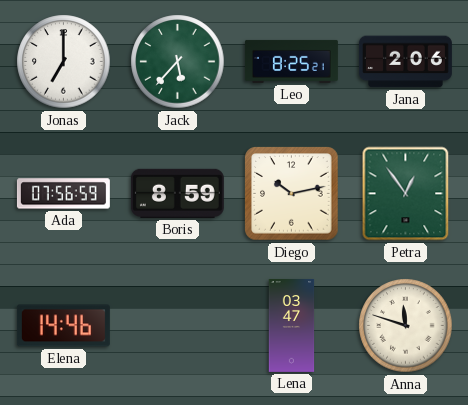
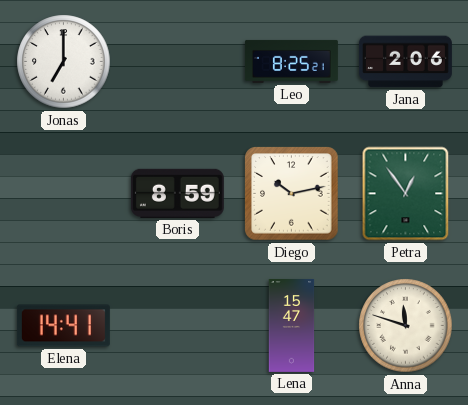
Jack: 5:37 -> none
Ada: 07:56 -> none
Elena: 14:46 -> 14:41
Lena: 03:47 -> 15:47
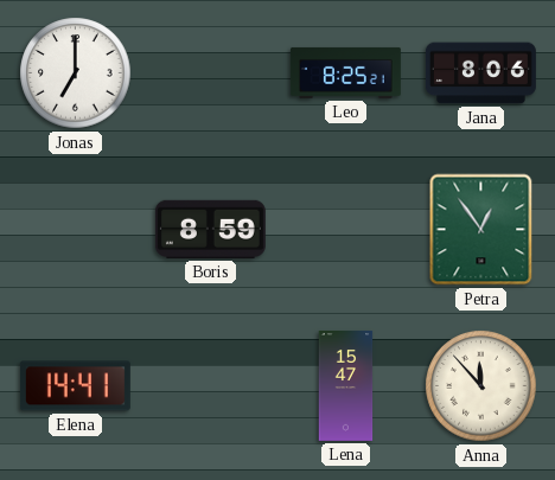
Jana: 2:06 -> 8:06
Diego: 10:13 -> none
Anna: 11:48 -> 11:53
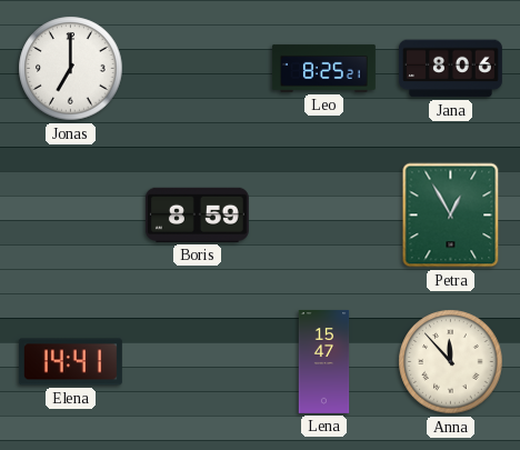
Petra: 12:54 -> 12:55
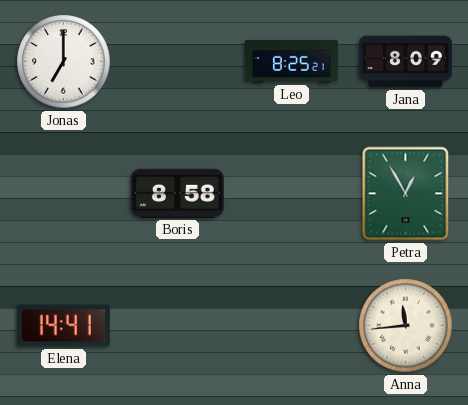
Jana: 8:06 -> 8:09
Boris: 8:59 -> 8:58
Lena: 15:47 -> none
Anna: 11:53 -> 11:44
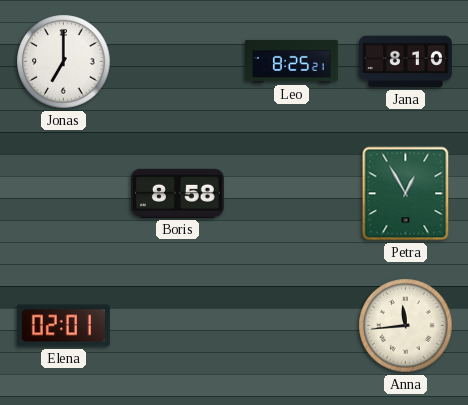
Jana: 8:09 -> 8:10
Elena: 14:41 -> 02:01
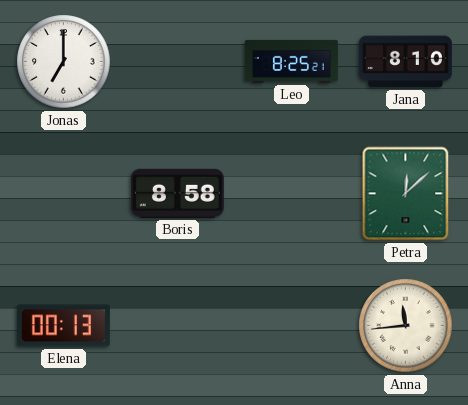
Petra: 12:55 -> 12:08
Elena: 02:01 -> 00:13
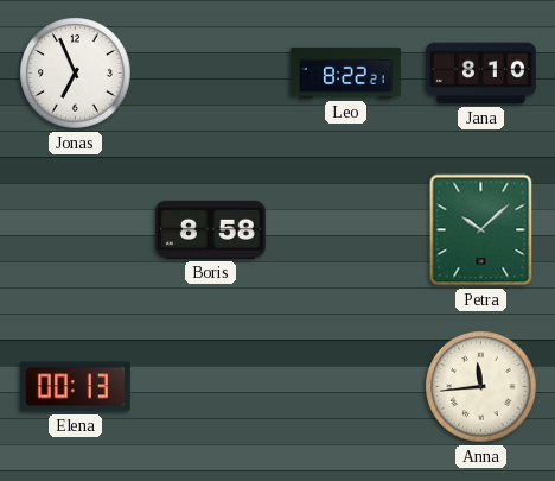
Jonas: 7:00 -> 6:56
Leo: 8:25 -> 8:22
Petra: 12:08 -> 10:08
